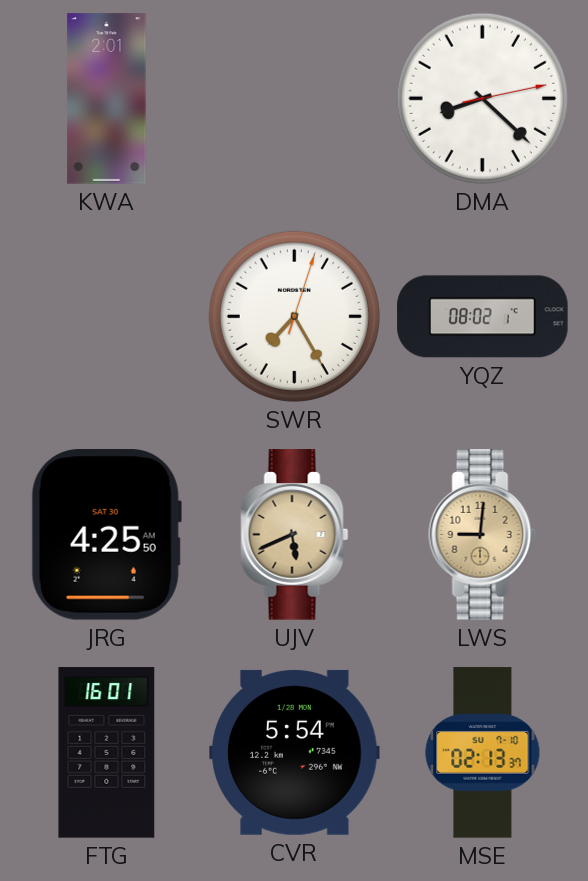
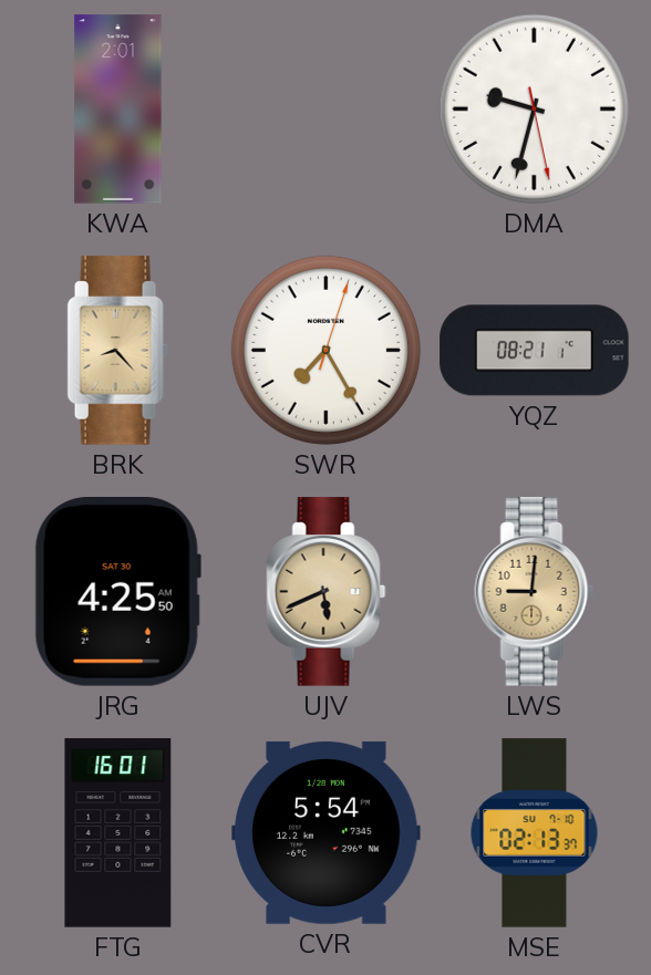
DMA: 8:22 -> 9:32
BRK: none -> 8:23
YQZ: 08:02 -> 08:21
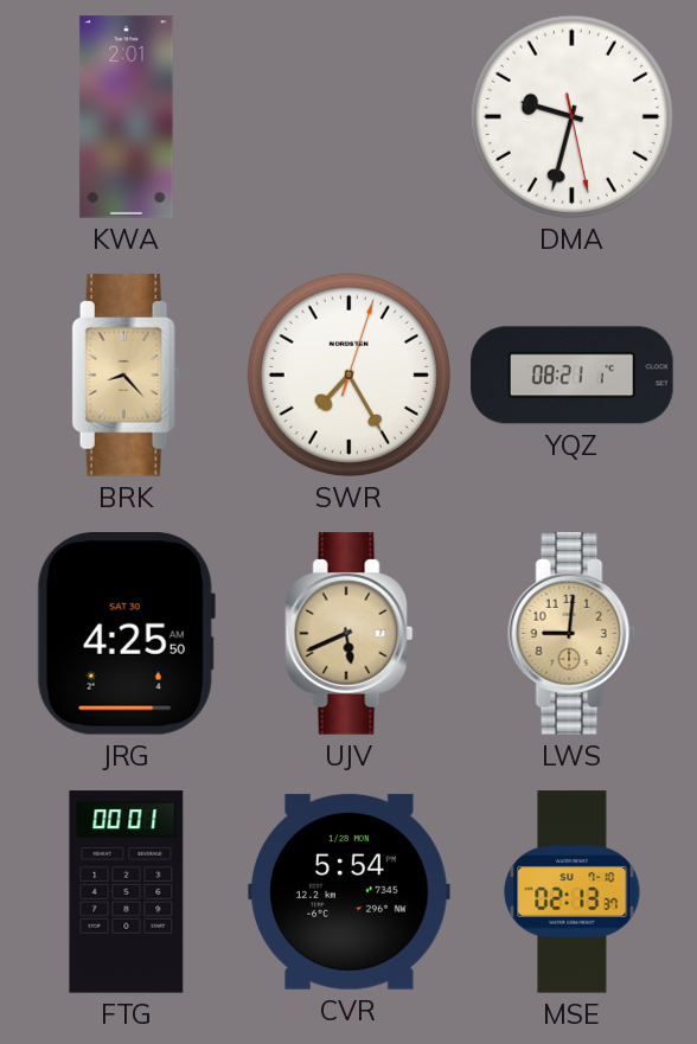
FTG: 16:01 -> 00:01
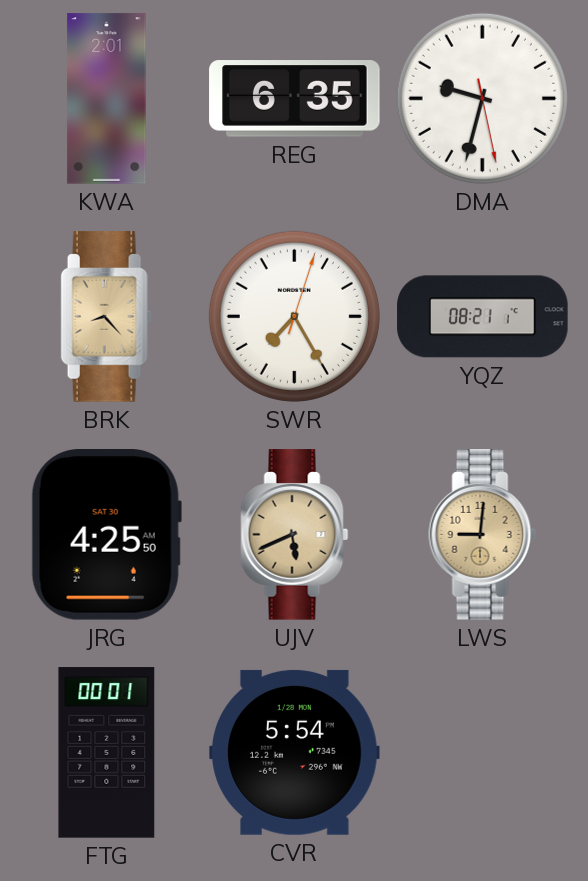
REG: none -> 6:35
MSE: 02:13 -> none
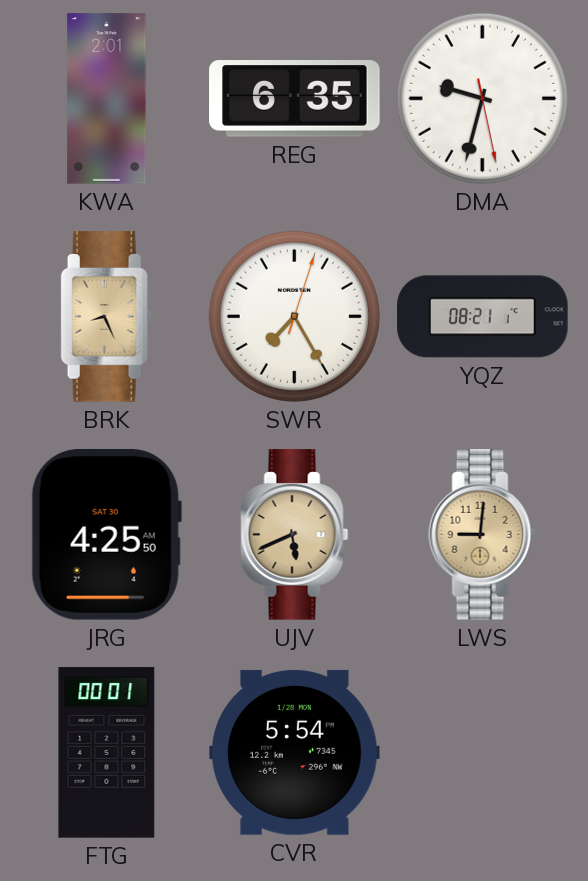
BRK: 8:23 -> 8:26
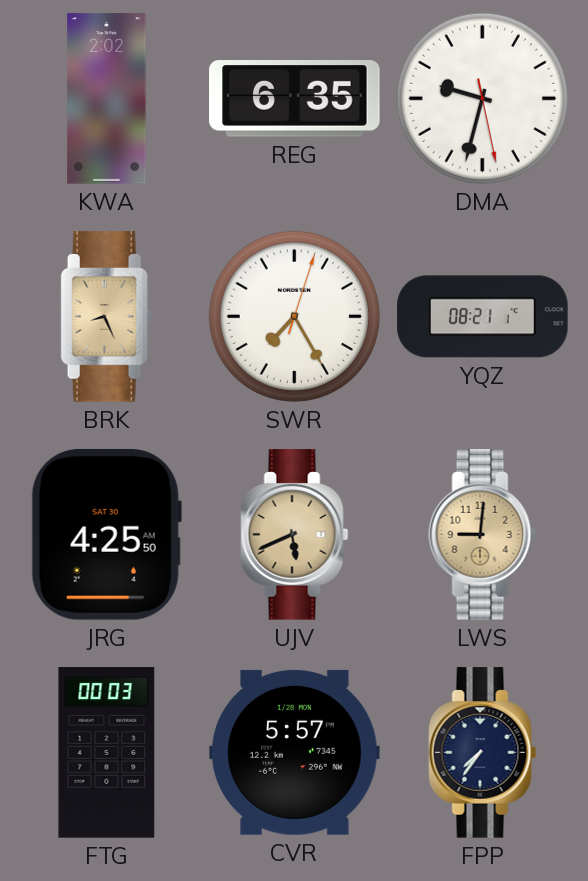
KWA: 2:01 -> 2:02
FTG: 00:01 -> 00:03
CVR: 5:54 -> 5:57
FPP: none -> 7:36
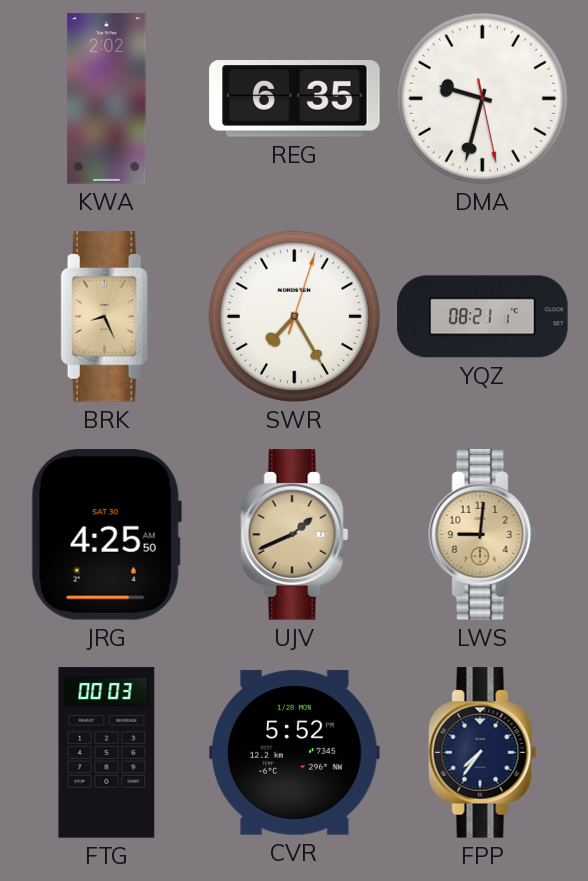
UJV: 5:41 -> 1:41
CVR: 5:57 -> 5:52
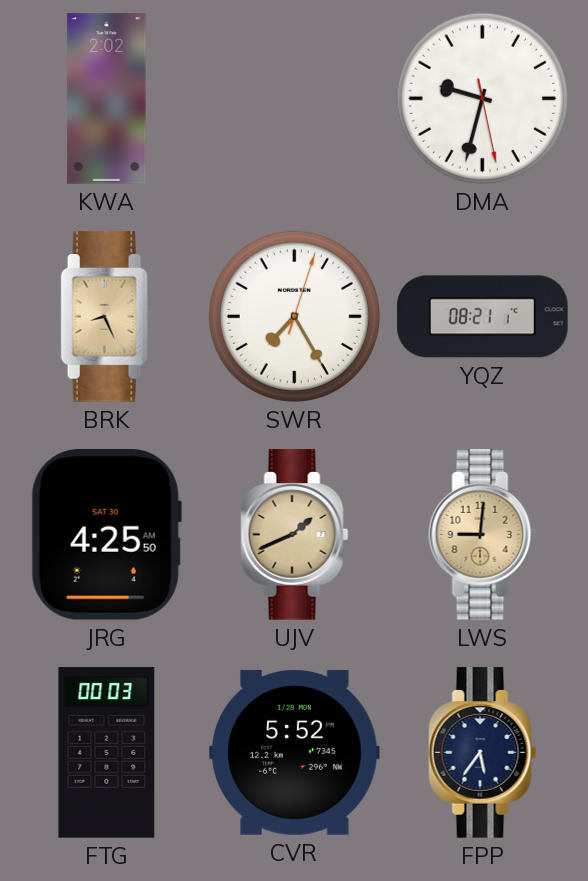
REG: 6:35 -> none
FPP: 7:36 -> 5:36
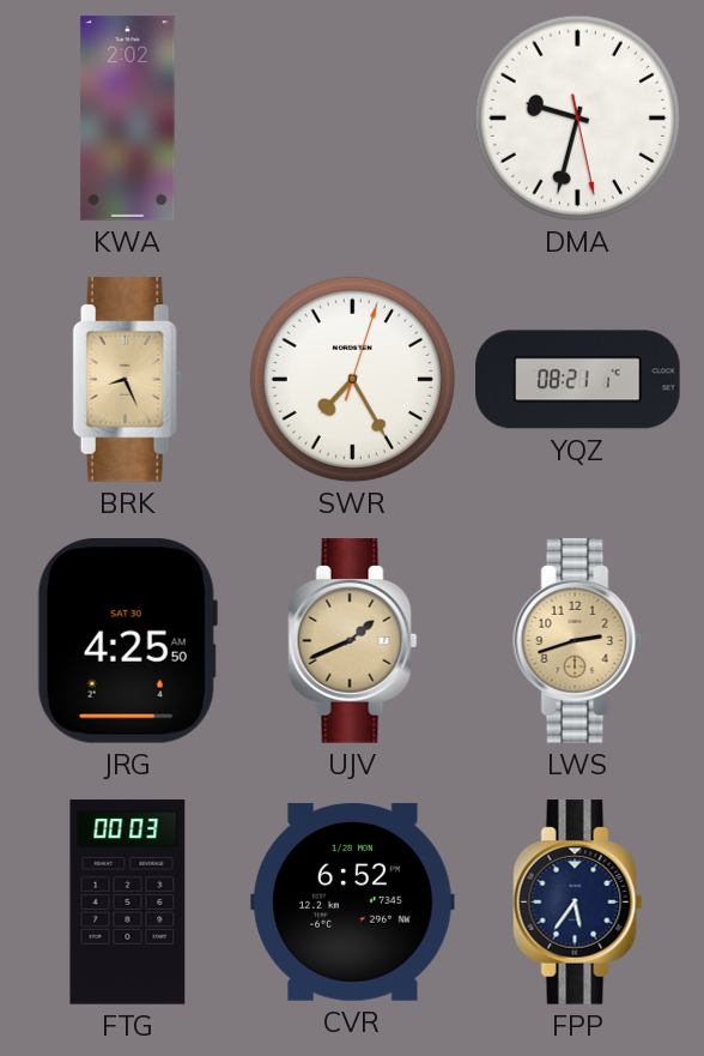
LWS: 9:01 -> 2:42
CVR: 5:52 -> 6:52
